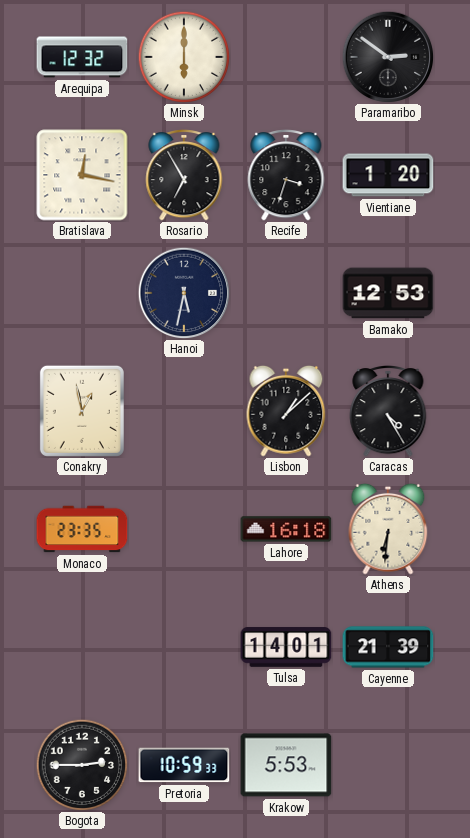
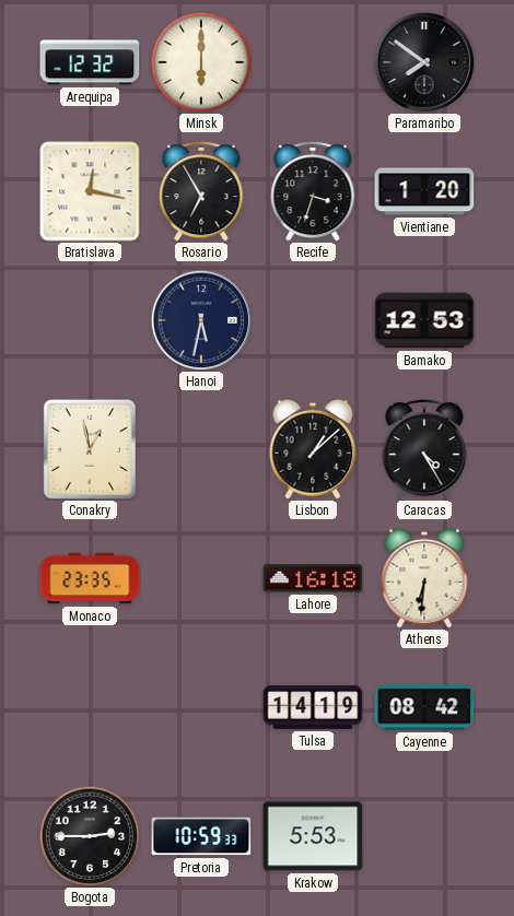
Paramaribo: 2:51 -> 7:51
Tulsa: 14:01 -> 14:19
Cayenne: 21:39 -> 08:42
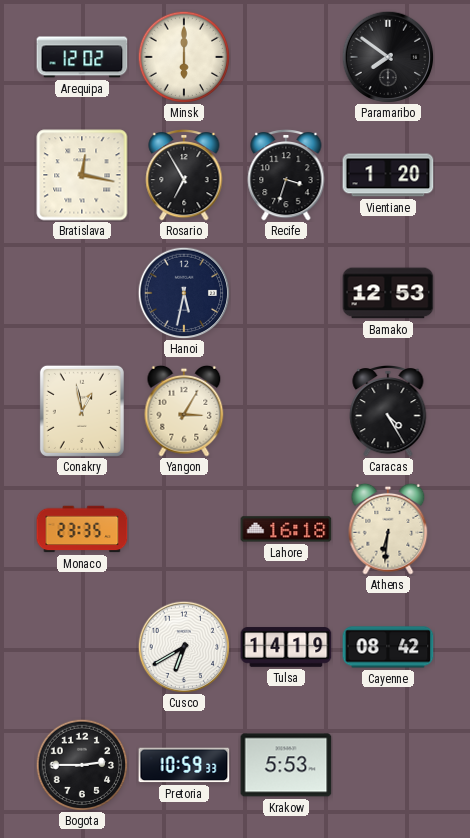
Arequipa: 12:32 -> 12:02
Yangon: none -> 3:05
Lisbon: 1:08 -> none
Cusco: none -> 6:40
